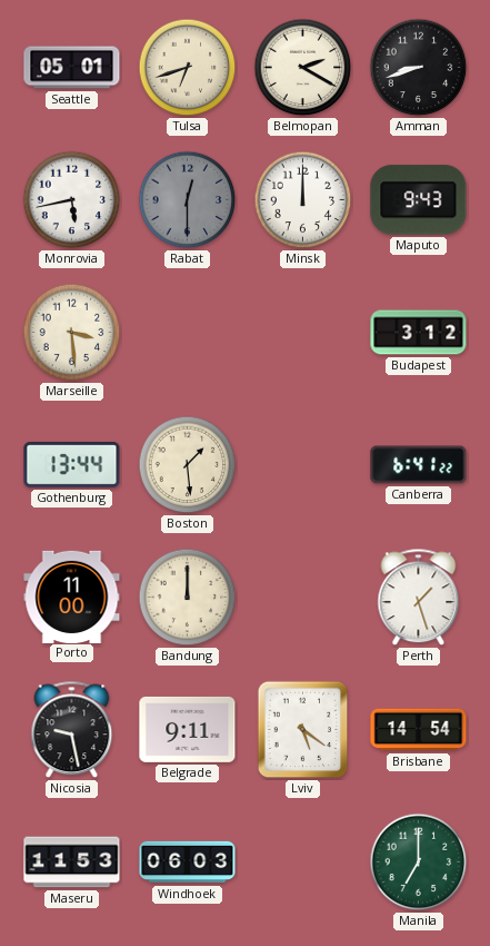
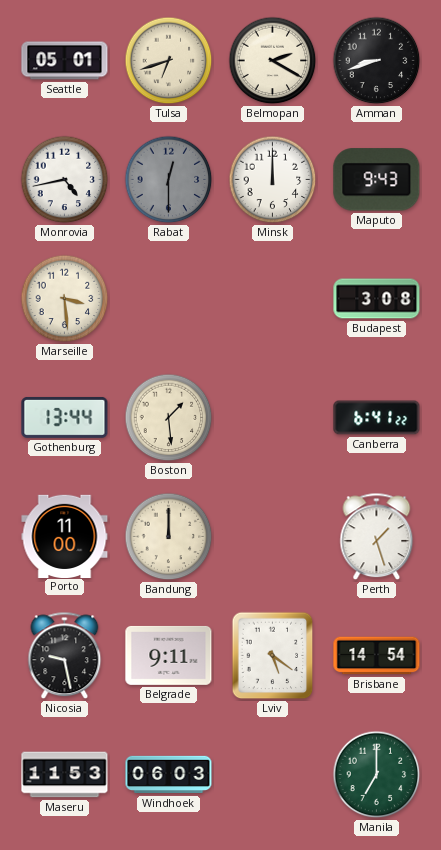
Monrovia: 5:43 -> 4:43
Budapest: 3:12 -> 3:08
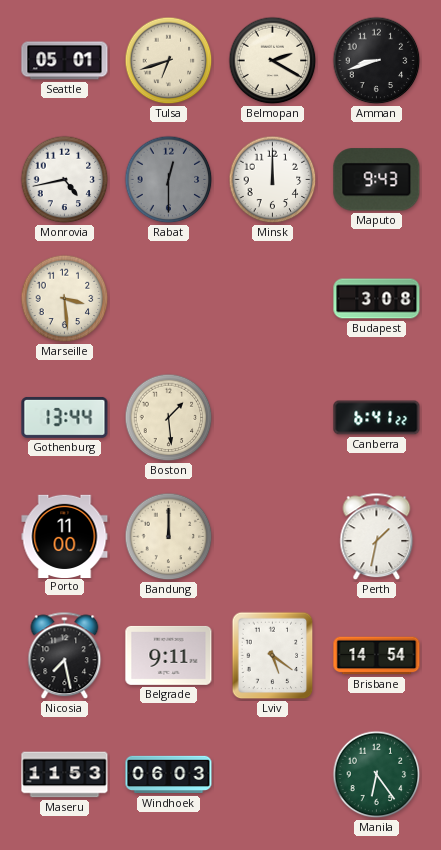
Perth: 1:27 -> 1:32
Nicosia: 9:28 -> 7:28
Manila: 7:00 -> 6:24
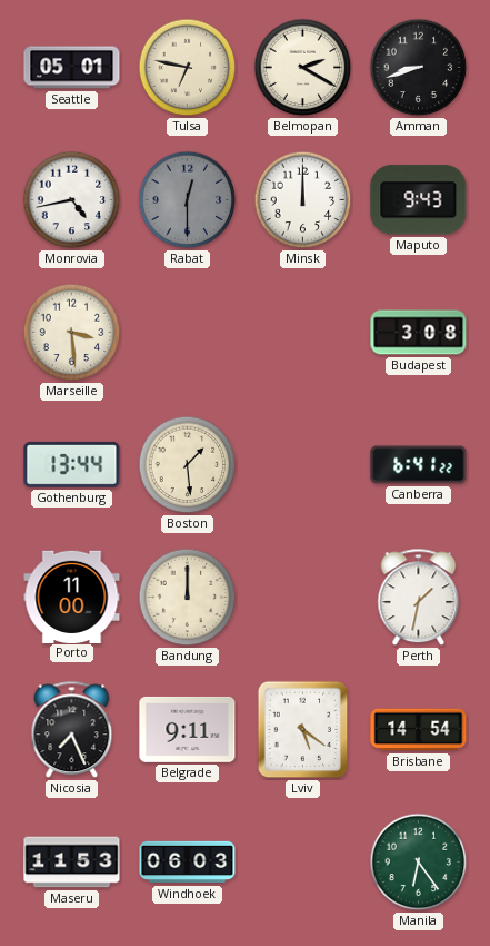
Tulsa: 6:42 -> 6:47
Nicosia: 7:28 -> 7:26
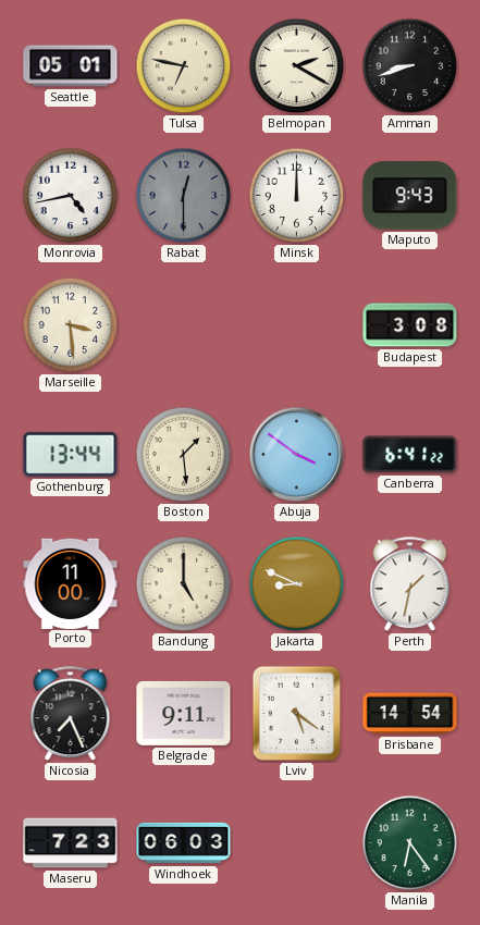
Abuja: none -> 3:51
Bandung: 12:00 -> 5:00
Jakarta: none -> 8:49
Maseru: 11:53 -> 7:23
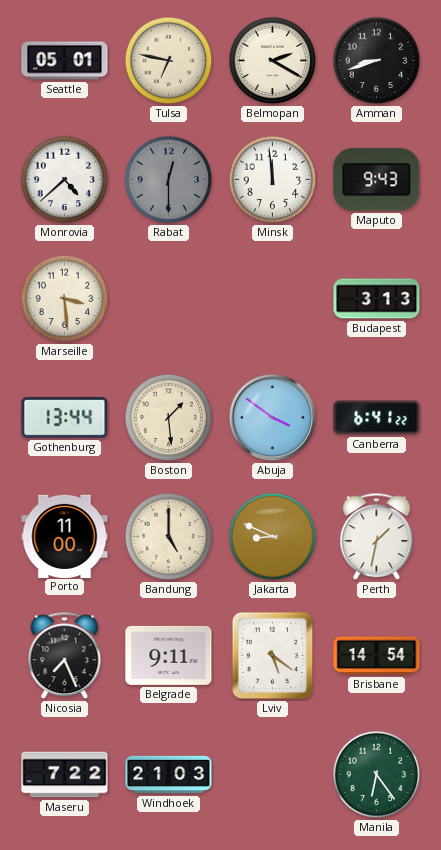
Monrovia: 4:43 -> 4:38
Minsk: 12:00 -> 11:59
Budapest: 3:08 -> 3:13
Maseru: 7:23 -> 7:22
Windhoek: 06:03 -> 21:03
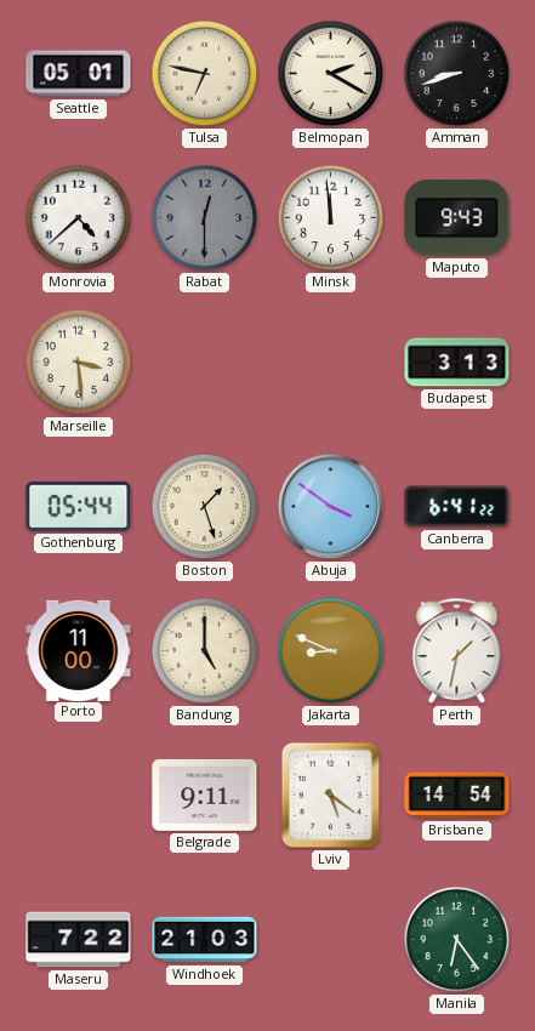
Gothenburg: 13:44 -> 05:44
Boston: 1:29 -> 1:27
Nicosia: 7:26 -> none
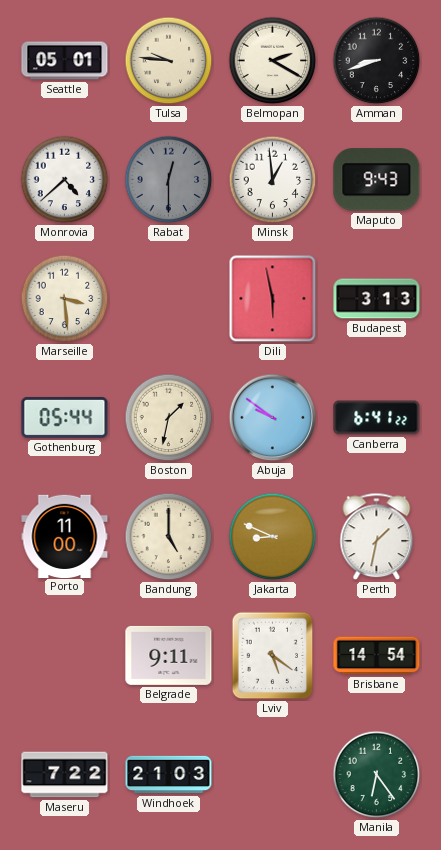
Tulsa: 6:47 -> 9:46
Minsk: 11:59 -> 12:59
Dili: none -> 5:58
Boston: 1:27 -> 1:32
Abuja: 3:51 -> 9:51
